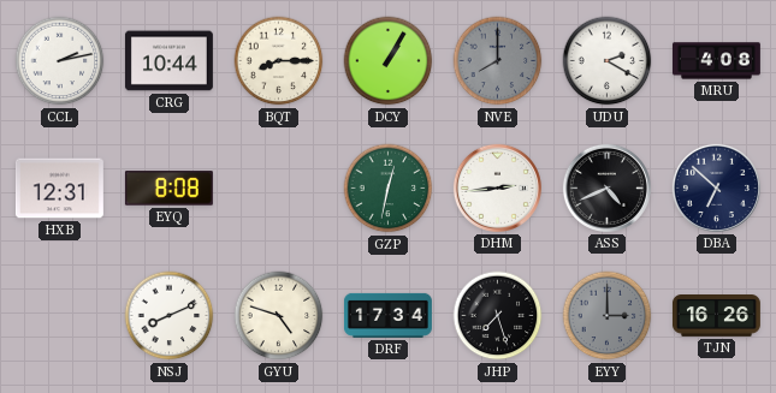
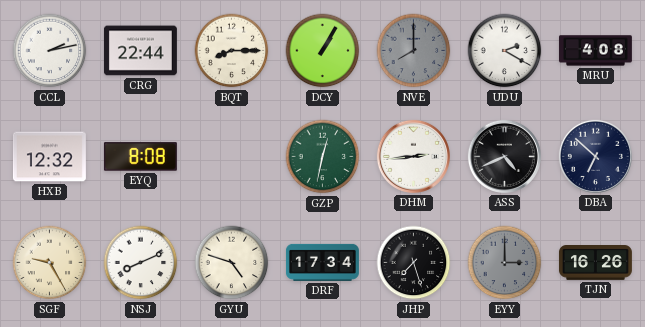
CRG: 10:44 -> 22:44
HXB: 12:31 -> 12:32
SGF: none -> 9:25
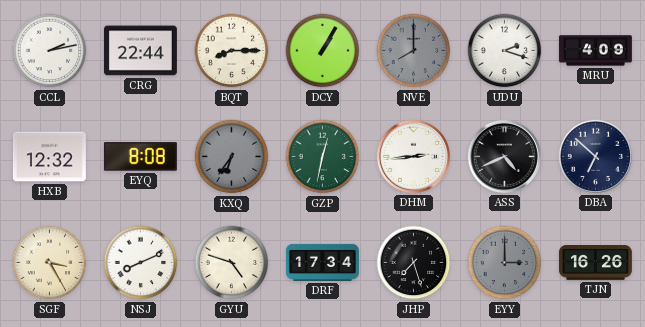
UDU: 2:20 -> 2:18
MRU: 4:08 -> 4:09
KXQ: none -> 6:36
SGF: 9:25 -> 3:25
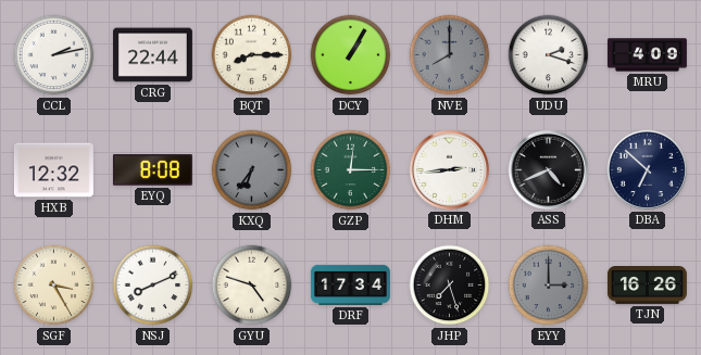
GZP: 12:32 -> 12:15
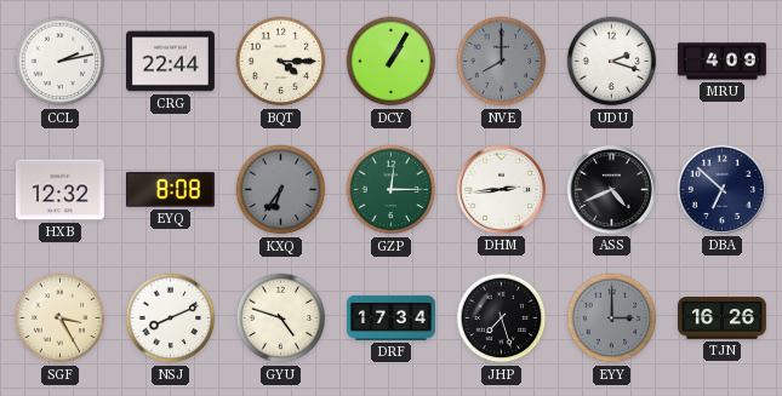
BQT: 8:15 -> 4:15
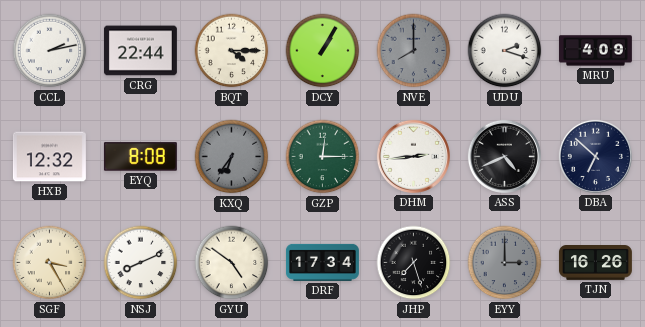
GYU: 4:48 -> 4:51
